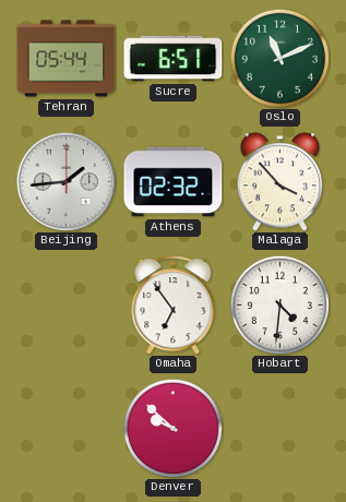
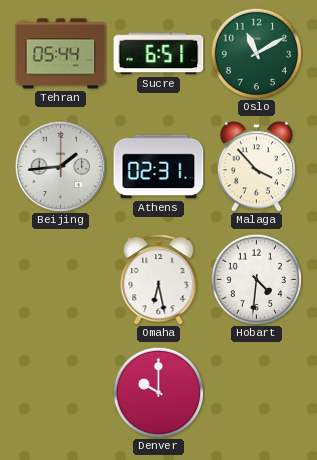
Oslo: 11:11 -> 11:10
Athens: 02:32 -> 02:31
Omaha: 6:54 -> 6:28
Denver: 9:52 -> 10:00
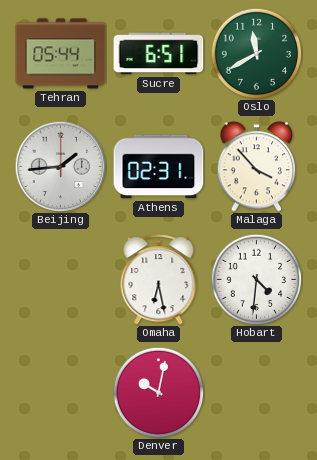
Oslo: 11:10 -> 11:40
Denver: 10:00 -> 10:02
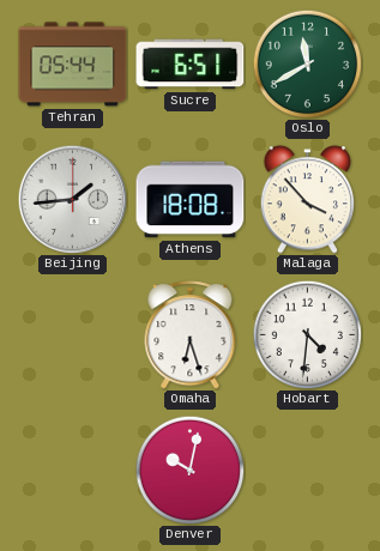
Athens: 02:31 -> 18:08
Omaha: 6:28 -> 6:27
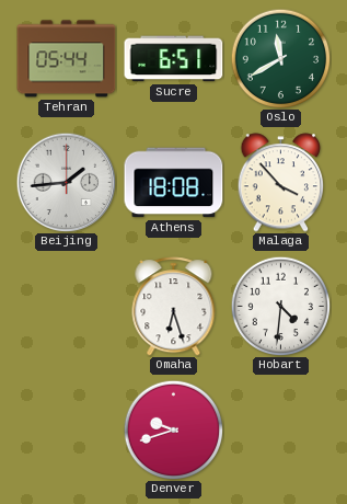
Denver: 10:02 -> 9:42
